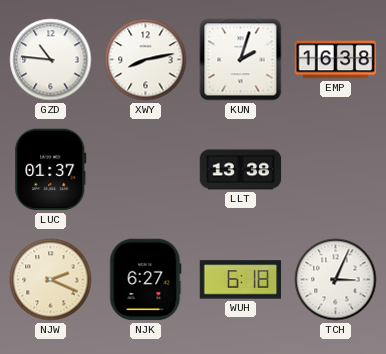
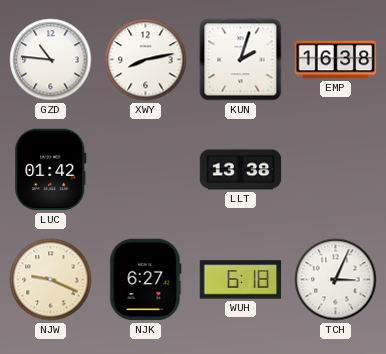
LUC: 01:37 -> 01:42
NJW: 2:19 -> 9:19
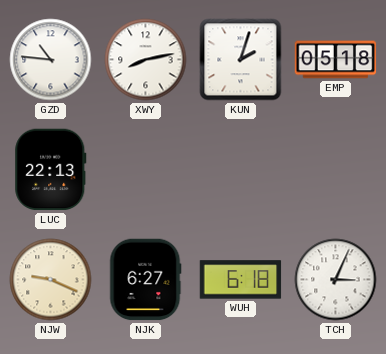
EMP: 16:38 -> 05:18
LUC: 01:42 -> 22:13
LLT: 13:38 -> none
